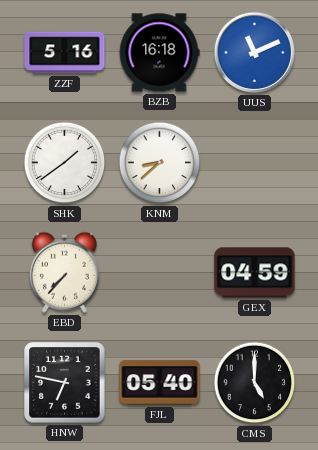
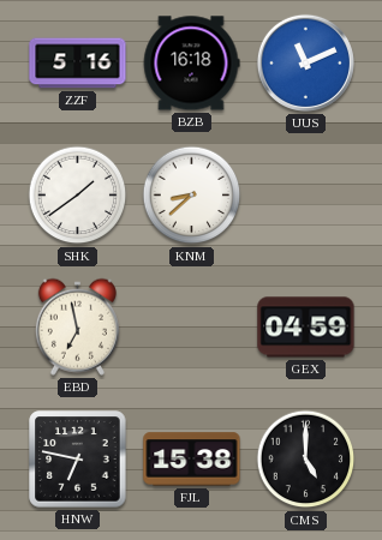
EBD: 7:37 -> 6:58
FJL: 05:40 -> 15:38
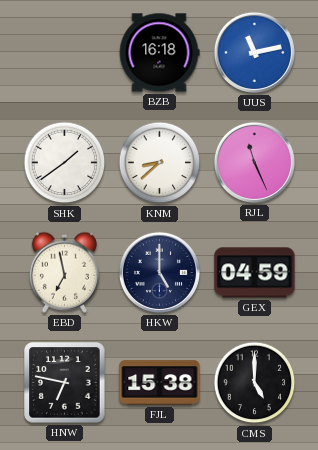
ZZF: 5:16 -> none
UUS: 11:11 -> 11:13
RJL: none -> 11:26
HKW: none -> 5:00
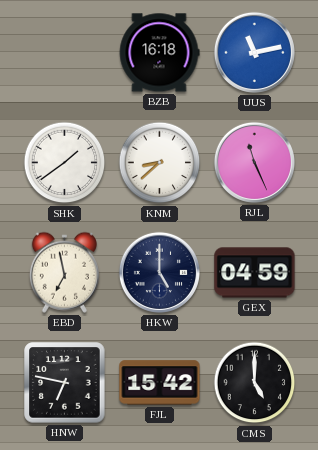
FJL: 15:38 -> 15:42
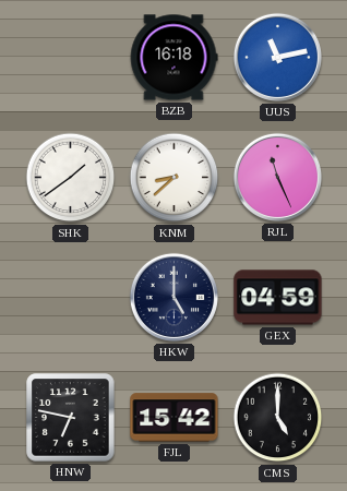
EBD: 6:58 -> none
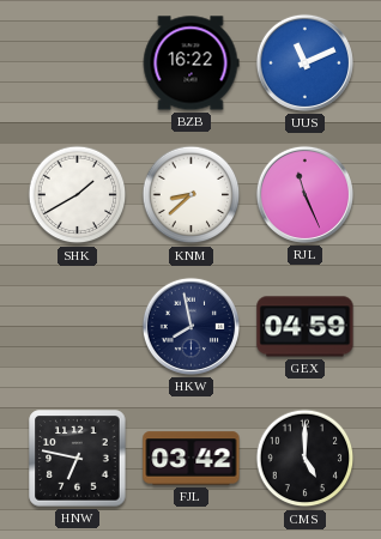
BZB: 16:18 -> 16:22
UUS: 11:13 -> 11:11
SHK: 1:39 -> 1:40
HKW: 5:00 -> 7:58
FJL: 15:42 -> 03:42
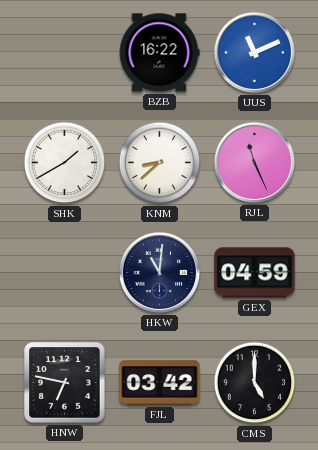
HKW: 7:58 -> 11:01
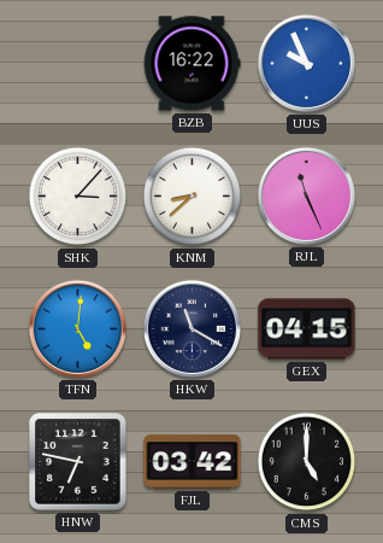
UUS: 11:11 -> 9:56
SHK: 1:40 -> 3:07
TFN: none -> 5:01
HKW: 11:01 -> 11:20
GEX: 04:59 -> 04:15
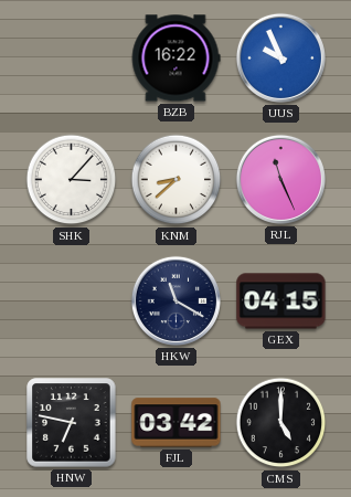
TFN: 5:01 -> none
